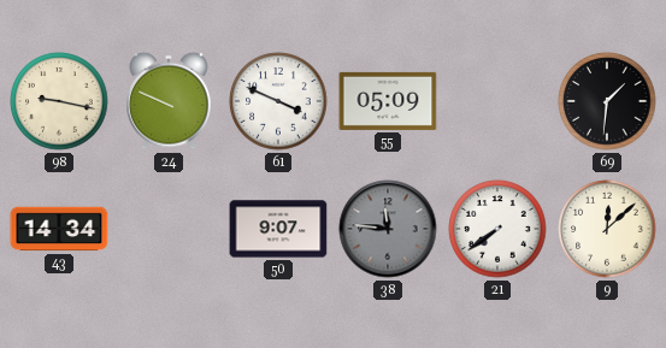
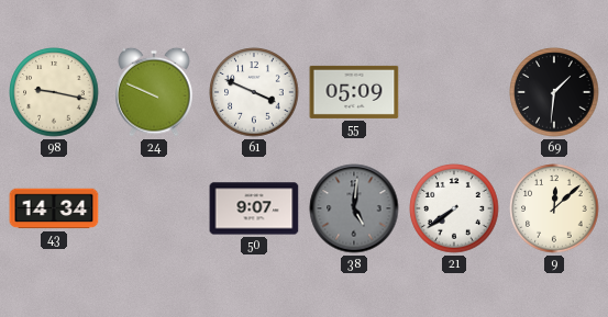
38: 11:46 -> 5:01
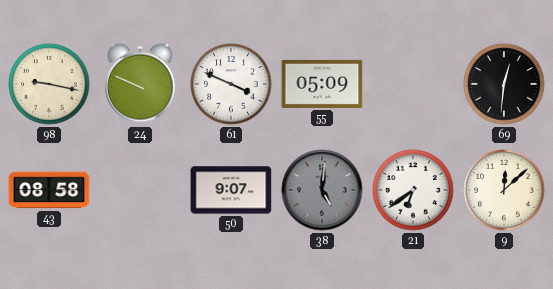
69: 1:31 -> 12:31
43: 14:34 -> 08:58
21: 7:39 -> 6:39
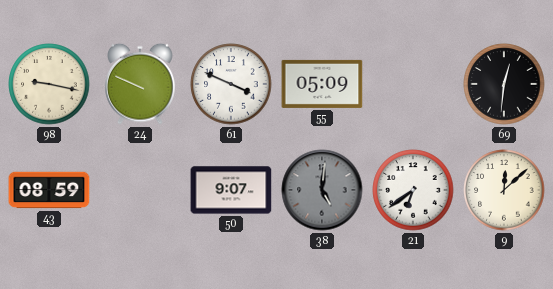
43: 08:58 -> 08:59
